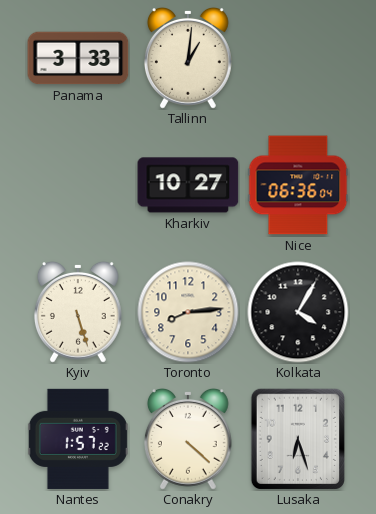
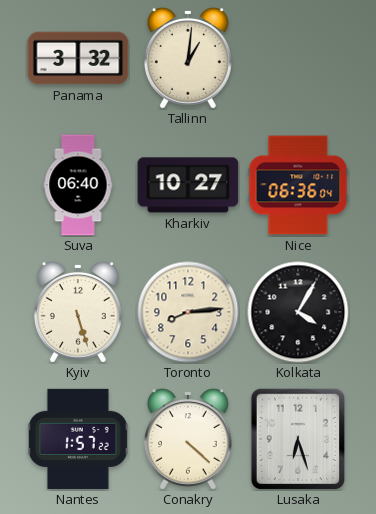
Panama: 3:33 -> 3:32
Suva: none -> 06:40
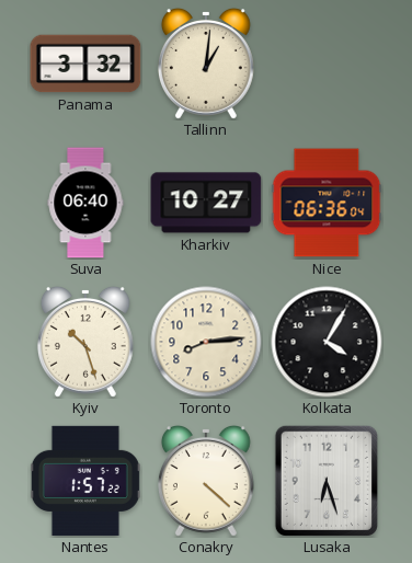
Kyiv: 5:27 -> 10:27
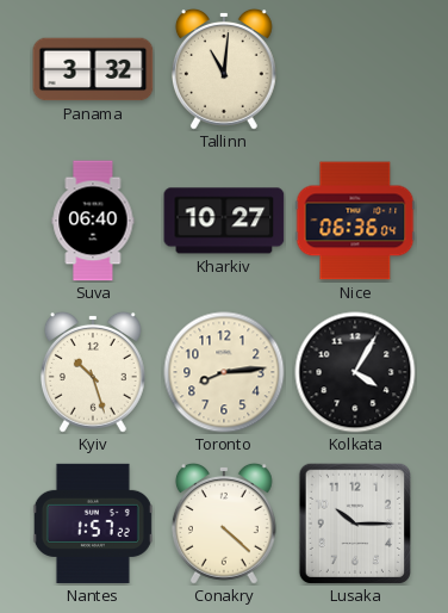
Tallinn: 1:01 -> 11:01
Lusaka: 6:27 -> 10:15
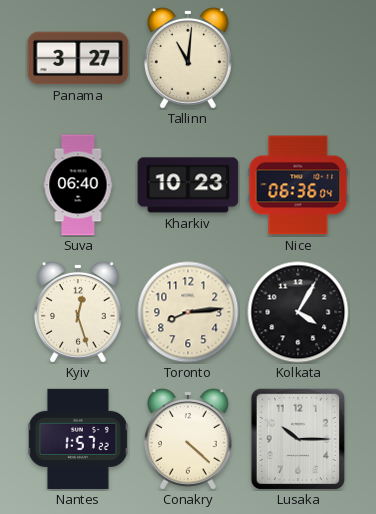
Panama: 3:32 -> 3:27
Kharkiv: 10:27 -> 10:23
Kyiv: 10:27 -> 12:27
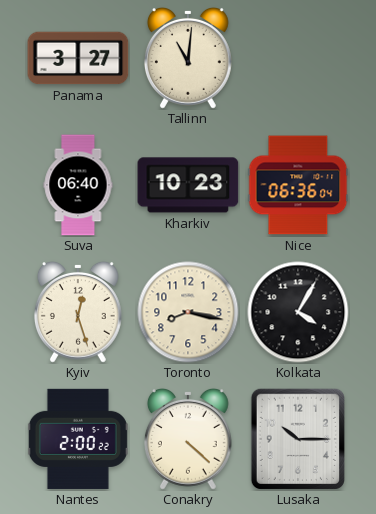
Toronto: 8:14 -> 8:17
Nantes: 1:57 -> 2:00
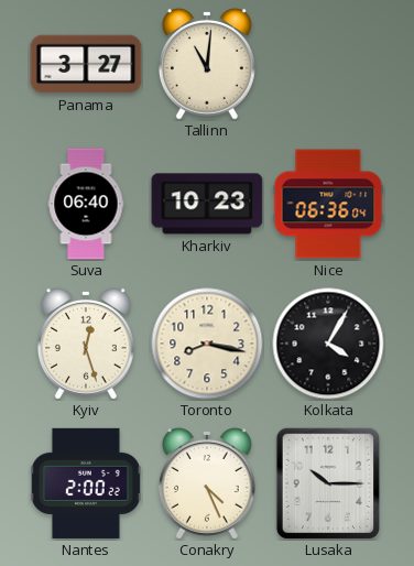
Conakry: 4:22 -> 4:26
